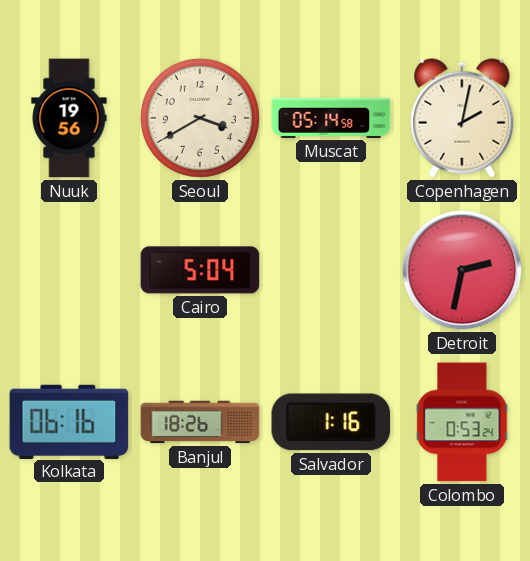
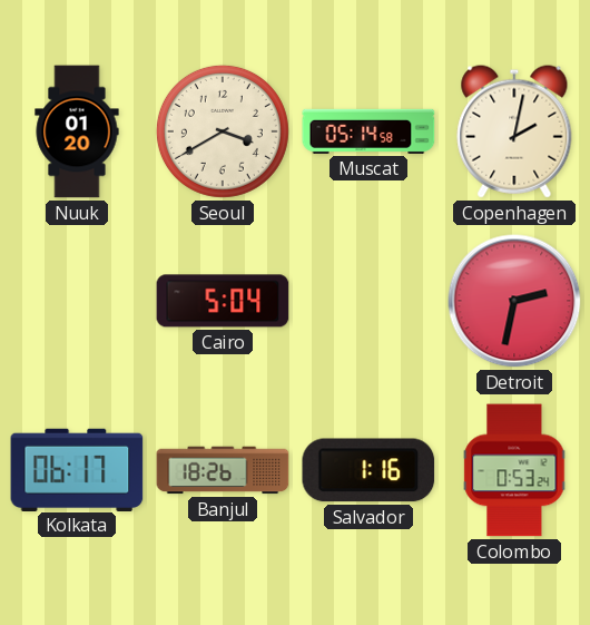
Nuuk: 19:56 -> 01:20
Kolkata: 06:16 -> 06:17
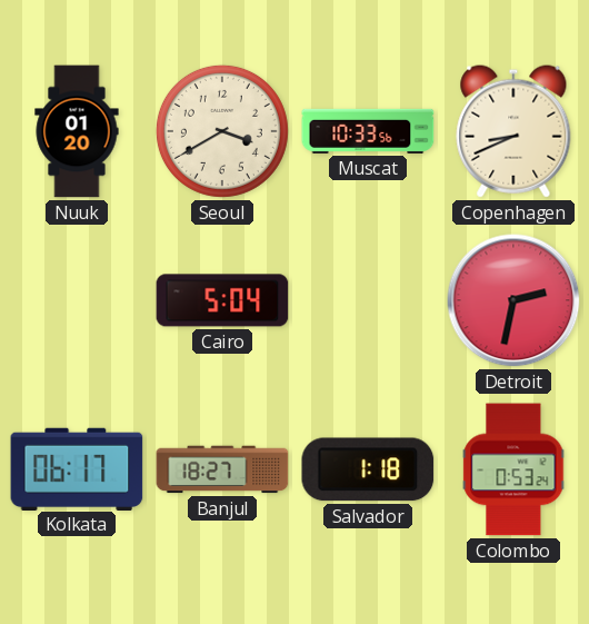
Muscat: 05:14 -> 10:33
Copenhagen: 2:02 -> 8:41
Banjul: 18:26 -> 18:27
Salvador: 1:16 -> 1:18
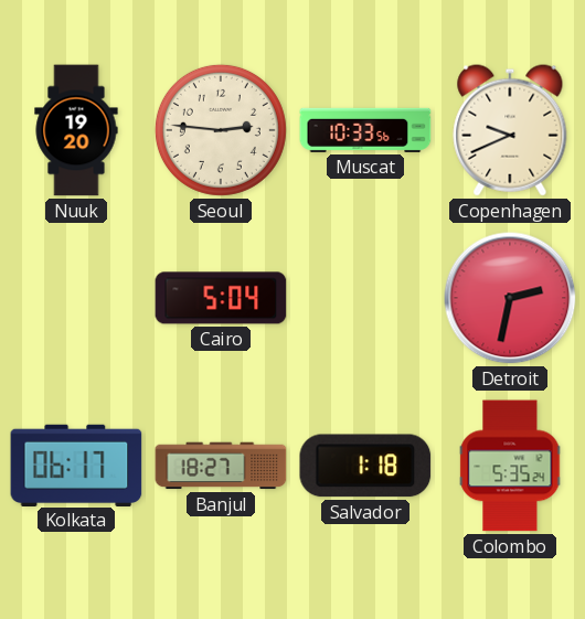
Nuuk: 01:20 -> 19:20
Seoul: 3:40 -> 2:46
Copenhagen: 8:41 -> 9:41
Colombo: 0:53 -> 5:35
